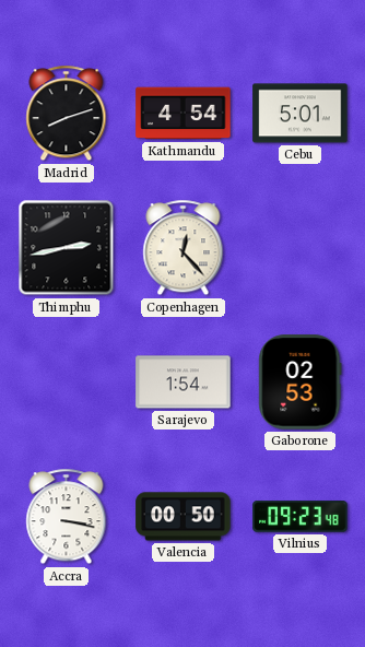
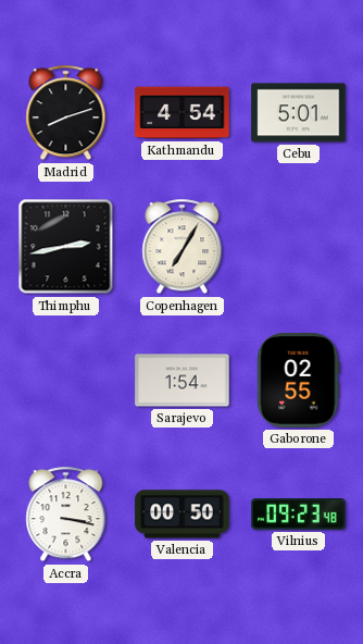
Copenhagen: 12:23 -> 7:05
Gaborone: 02:53 -> 02:55
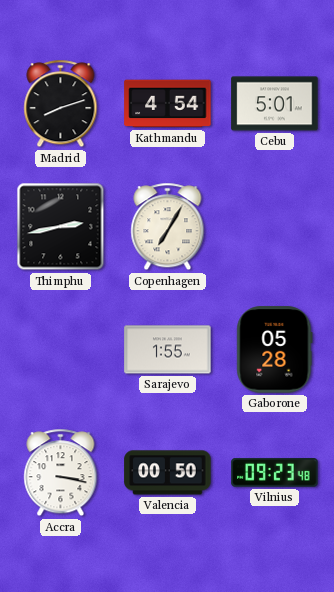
Sarajevo: 1:54 -> 1:55
Gaborone: 02:55 -> 05:28
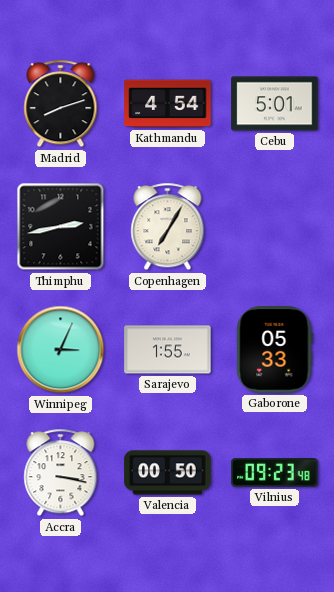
Winnipeg: none -> 3:04
Gaborone: 05:28 -> 05:33
